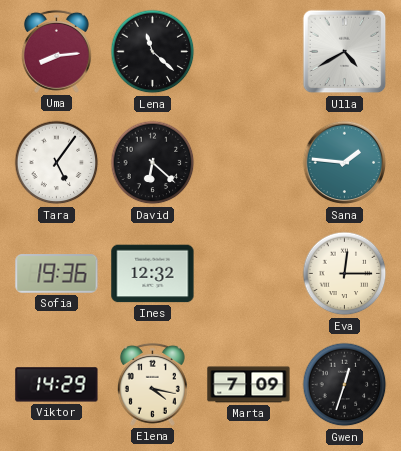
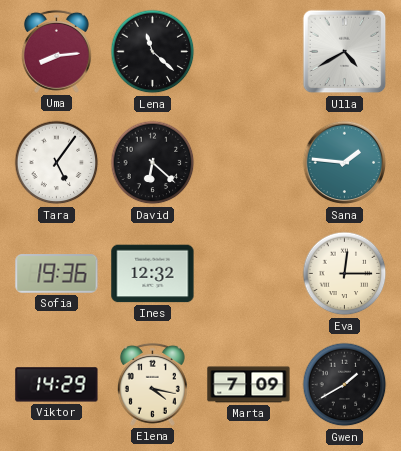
Gwen: 12:33 -> 1:40
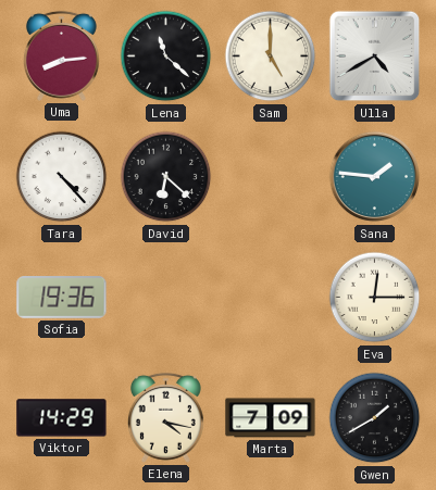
Sam: none -> 5:00
Tara: 5:06 -> 4:23
Ines: 12:32 -> none
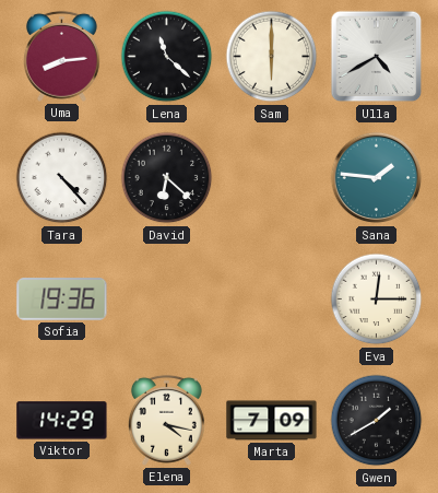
Sam: 5:00 -> 6:00
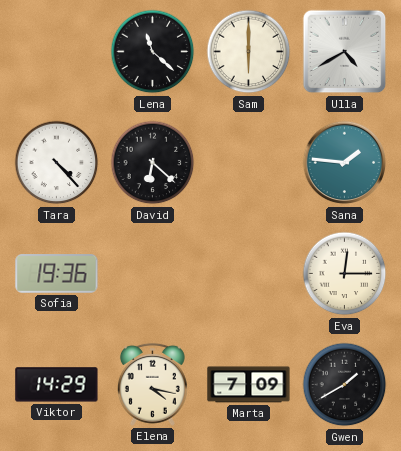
Uma: 8:14 -> none
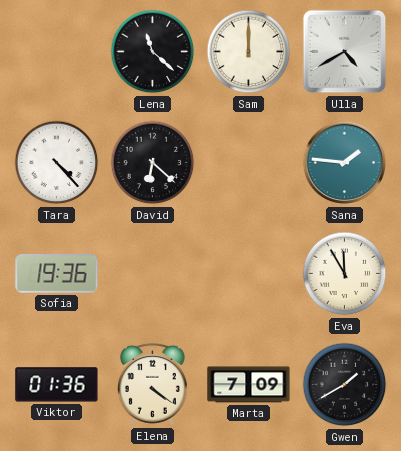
Sam: 6:00 -> 12:00
Eva: 12:15 -> 11:55
Viktor: 14:29 -> 01:36
Elena: 4:17 -> 4:21
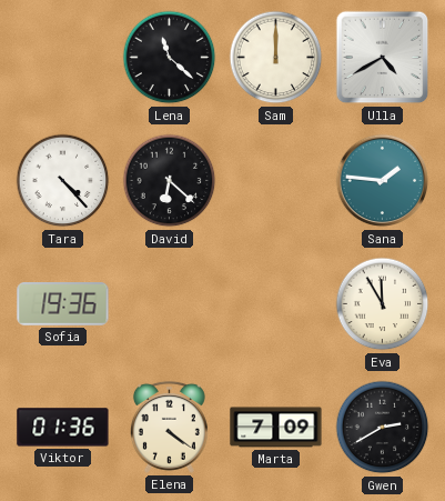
Gwen: 1:40 -> 2:40
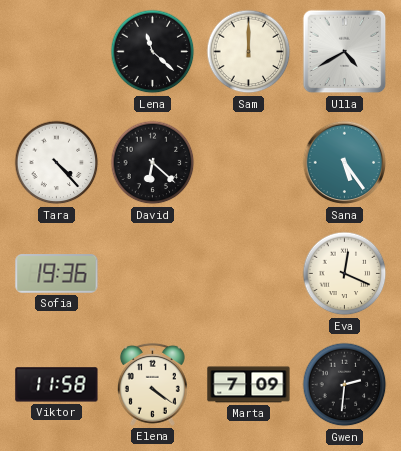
Sana: 1:46 -> 5:24
Eva: 11:55 -> 12:19
Viktor: 01:36 -> 11:58
Gwen: 2:40 -> 2:31
